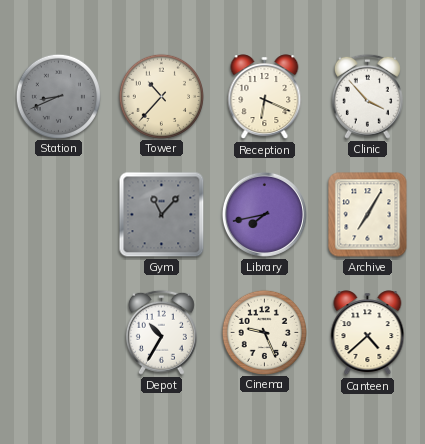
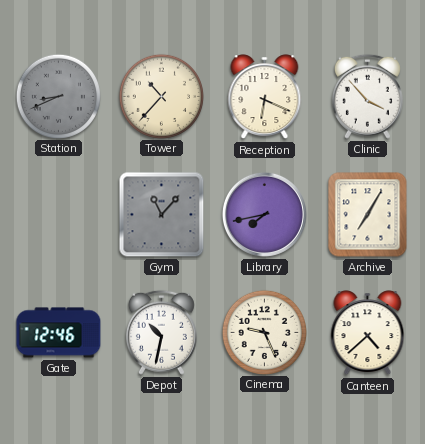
Gate: none -> 12:46
Depot: 10:35 -> 10:32
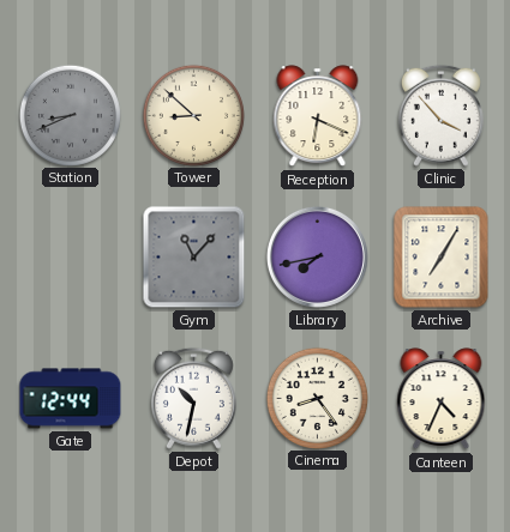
Tower: 10:37 -> 8:52
Gate: 12:46 -> 12:44
Cinema: 9:26 -> 8:24
Canteen: 4:38 -> 4:34
